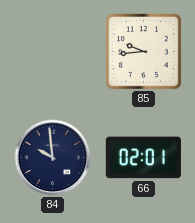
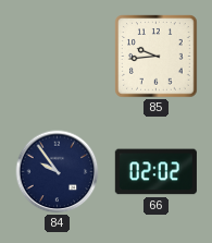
84: 9:59 -> 9:54
66: 02:01 -> 02:02
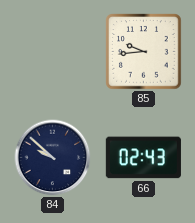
84: 9:54 -> 9:52
66: 02:02 -> 02:43
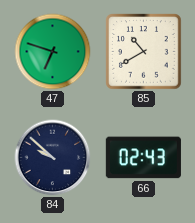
47: none -> 6:48
85: 9:44 -> 10:40
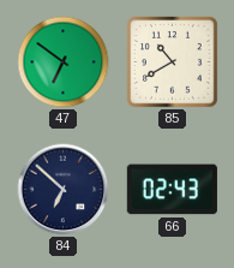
47: 6:48 -> 6:51
84: 9:52 -> 6:52
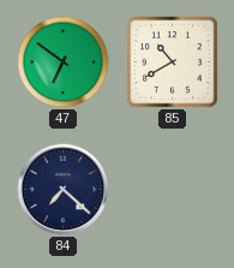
84: 6:52 -> 7:22
66: 02:43 -> none
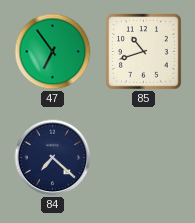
47: 6:51 -> 6:54
85: 10:40 -> 10:42
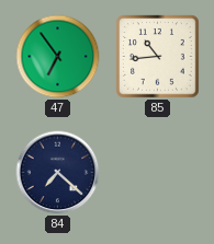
85: 10:42 -> 10:44
